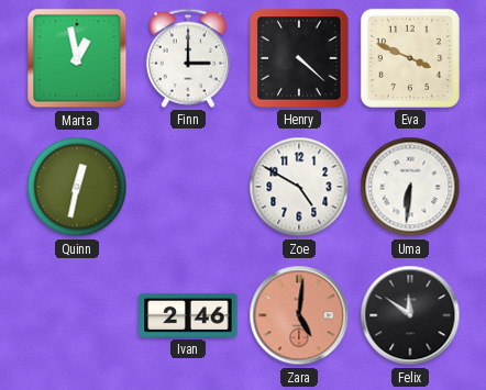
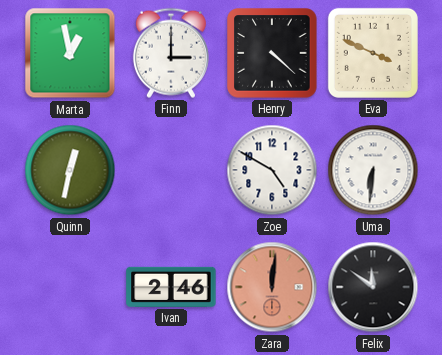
Zara: 5:01 -> 12:01
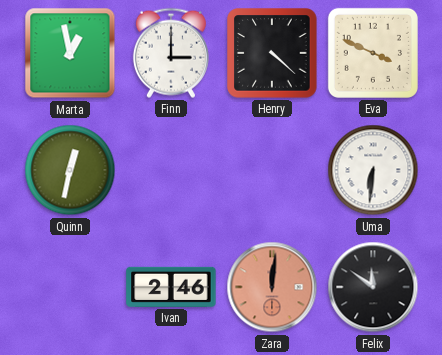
Zoe: 4:50 -> none
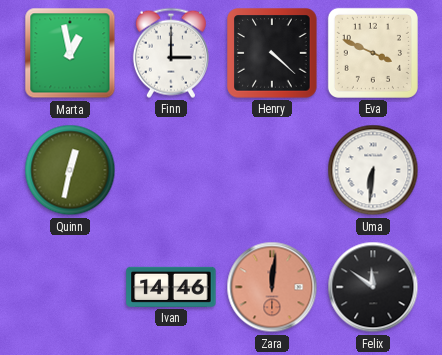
Ivan: 2:46 -> 14:46
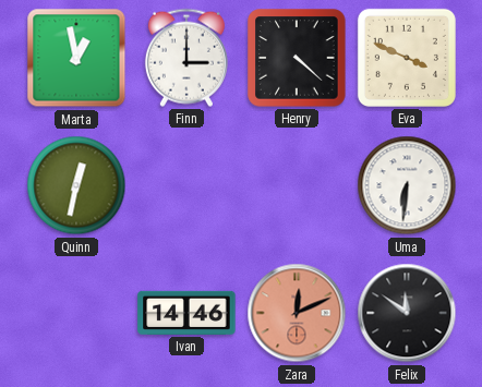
Zara: 12:01 -> 12:11
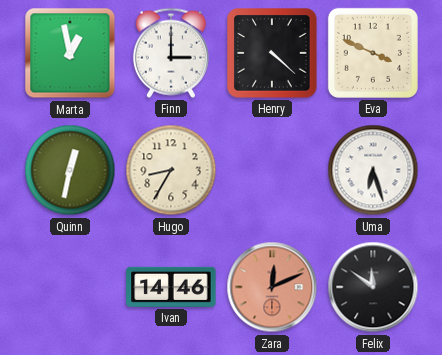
Hugo: none -> 8:35
Uma: 6:31 -> 6:27
